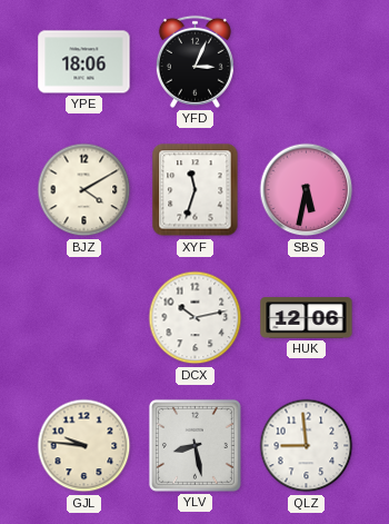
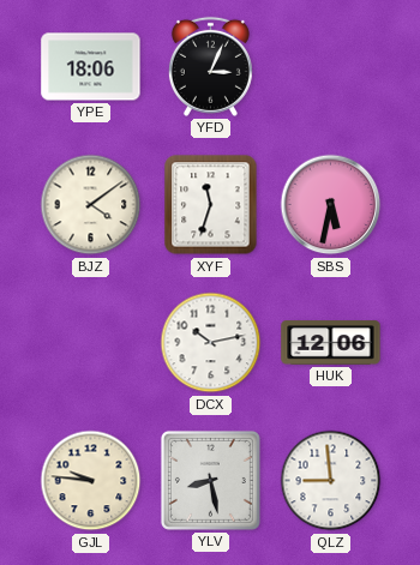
BJZ: 4:10 -> 4:09
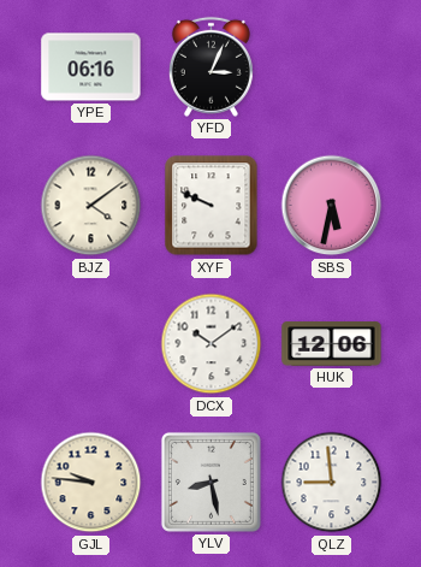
YPE: 18:06 -> 06:16
XYF: 11:33 -> 9:49
DCX: 10:13 -> 10:09
